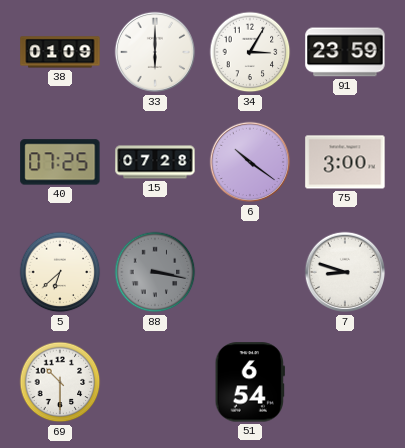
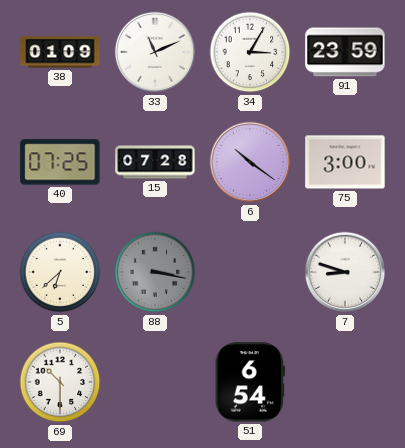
33: 6:00 -> 11:11
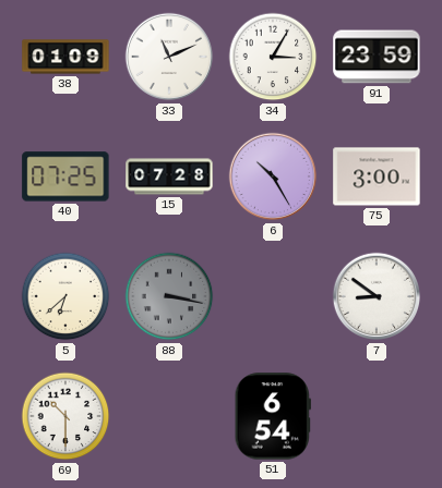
6: 10:21 -> 10:25
7: 8:48 -> 8:51
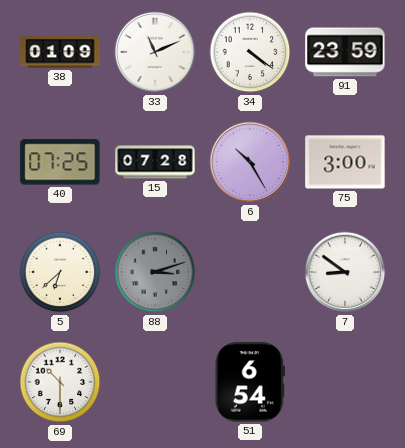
34: 3:05 -> 4:21
88: 3:17 -> 3:12
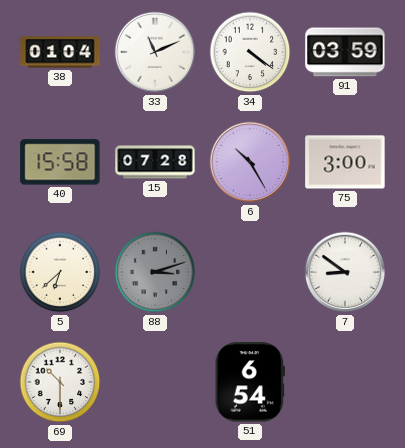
38: 01:09 -> 01:04
91: 23:59 -> 03:59
40: 07:25 -> 15:58
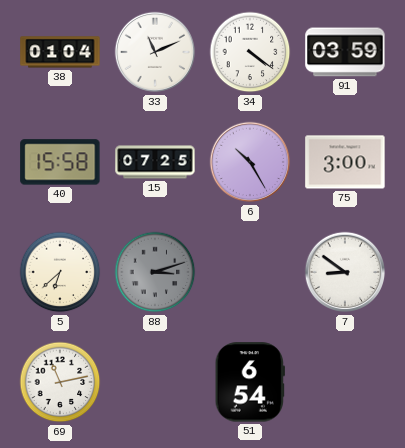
15: 07:28 -> 07:25
69: 10:30 -> 11:13
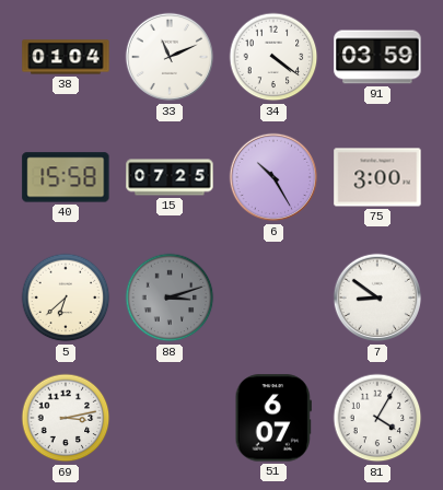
69: 11:13 -> 3:13
51: 6:54 -> 6:07
81: none -> 4:05
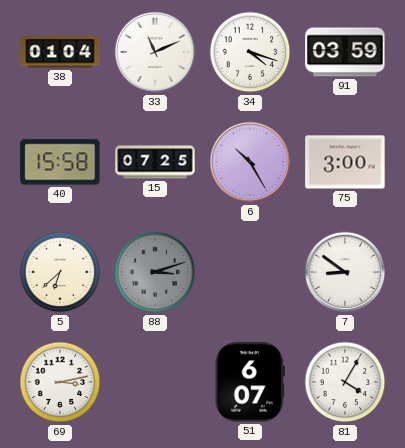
34: 4:21 -> 4:18
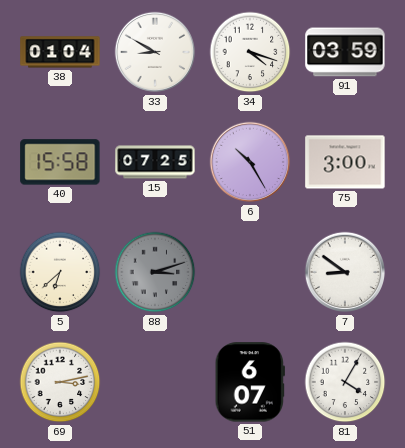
33: 11:11 -> 8:50
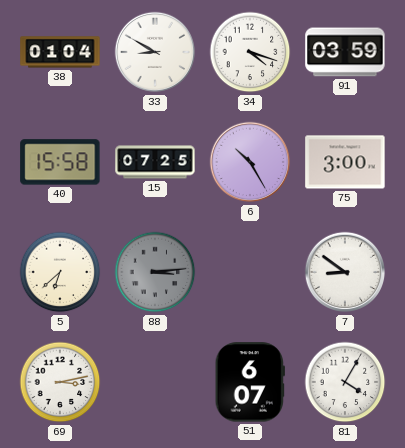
88: 3:12 -> 3:14
